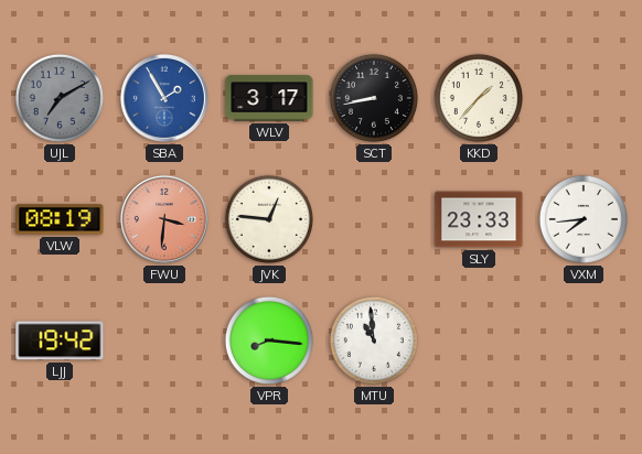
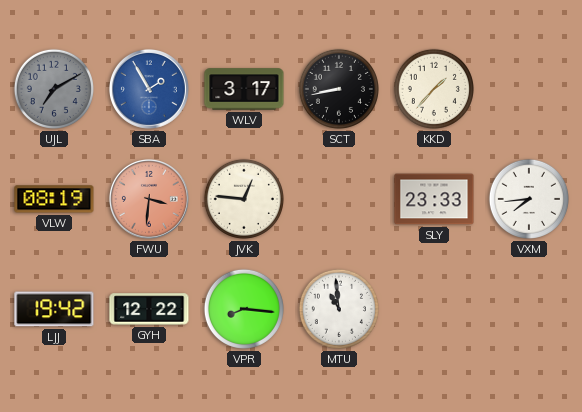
GYH: none -> 12:22
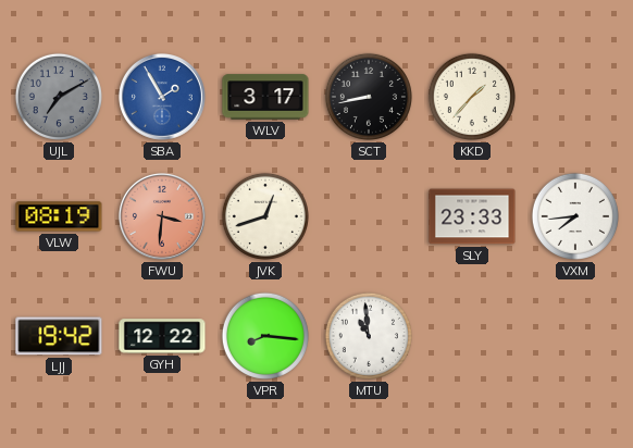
JVK: 12:46 -> 12:42
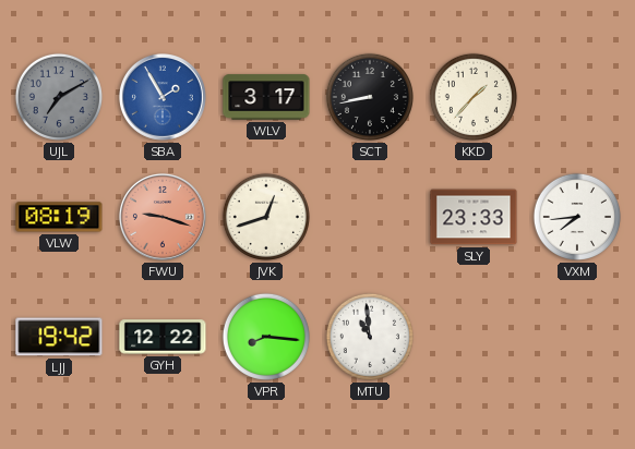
FWU: 3:31 -> 9:18
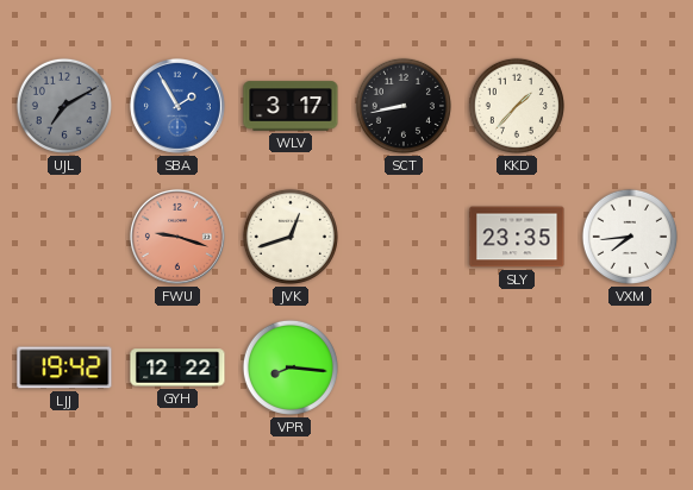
VLW: 08:19 -> none
SLY: 23:33 -> 23:35
MTU: 10:59 -> none
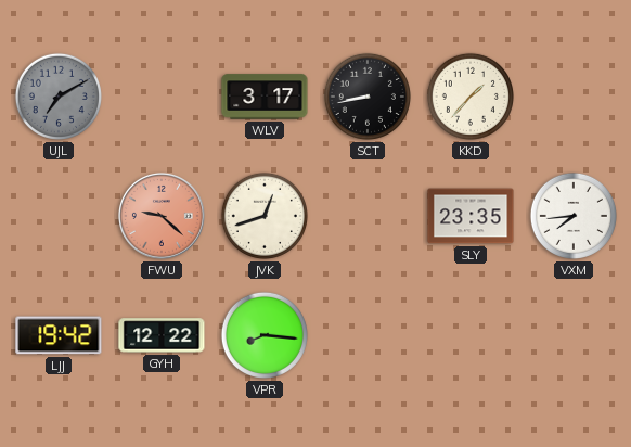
SBA: 1:55 -> none
FWU: 9:18 -> 9:22
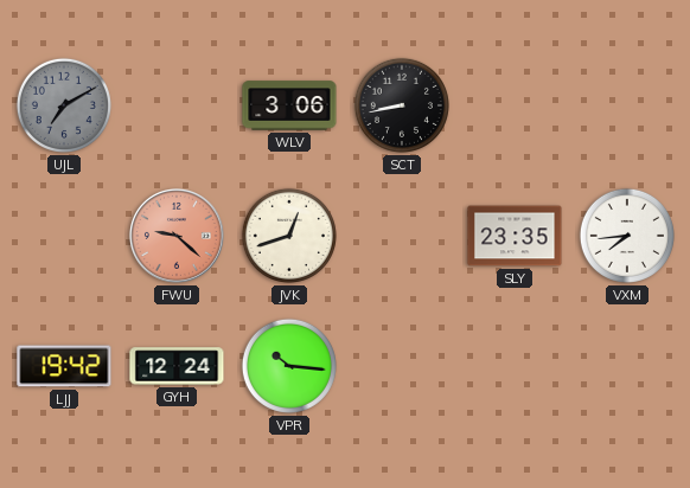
WLV: 3:17 -> 3:06
KKD: 1:37 -> none
GYH: 12:22 -> 12:24
VPR: 8:16 -> 10:16
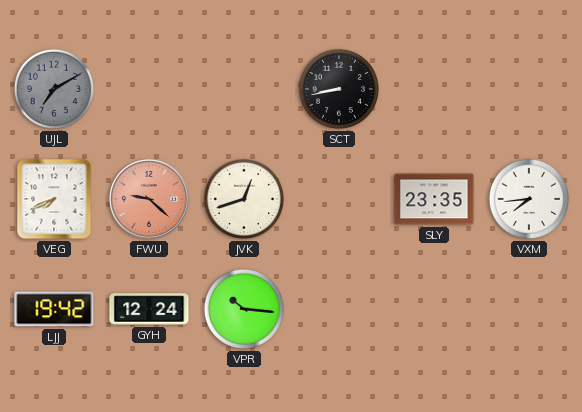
WLV: 3:06 -> none
VEG: none -> 7:41
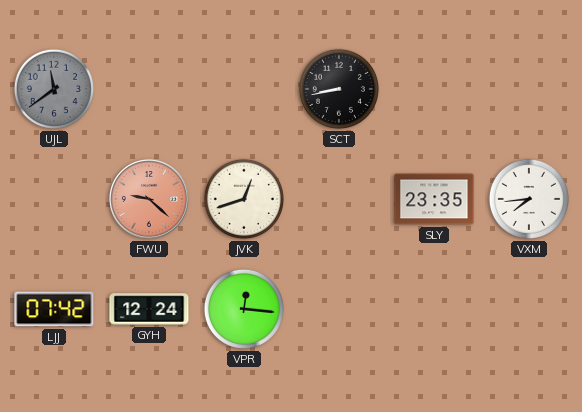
UJL: 7:10 -> 11:39
VEG: 7:41 -> none
LJJ: 19:42 -> 07:42
VPR: 10:16 -> 12:16
